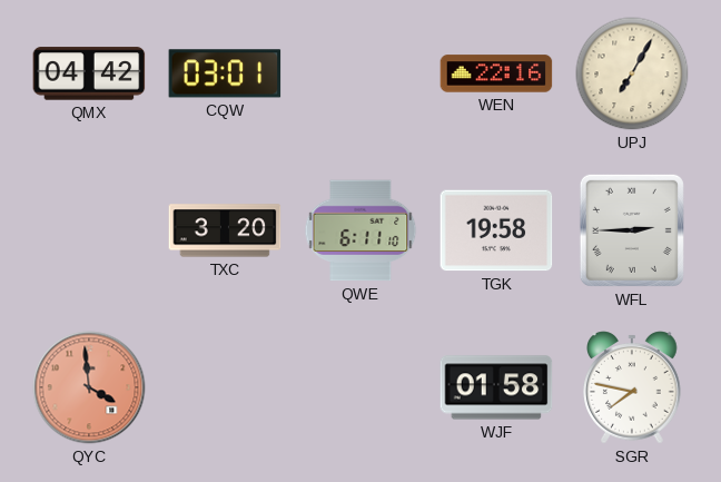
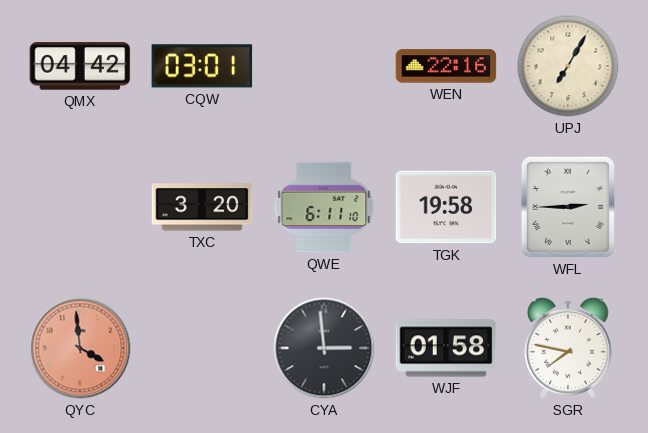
CYA: none -> 2:59
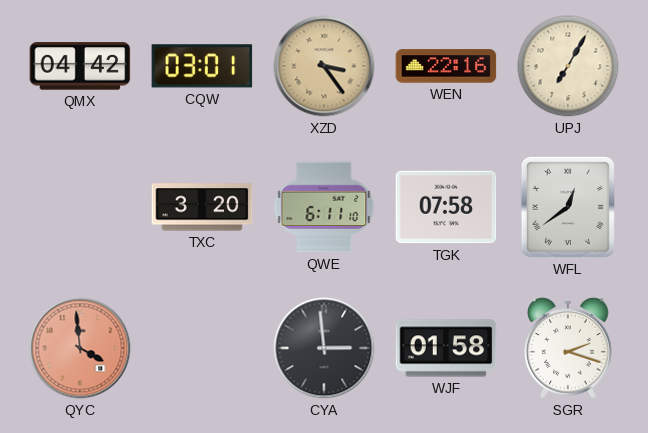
XZD: none -> 3:24
TGK: 19:58 -> 07:58
WFL: 2:45 -> 12:39
SGR: 7:47 -> 2:18
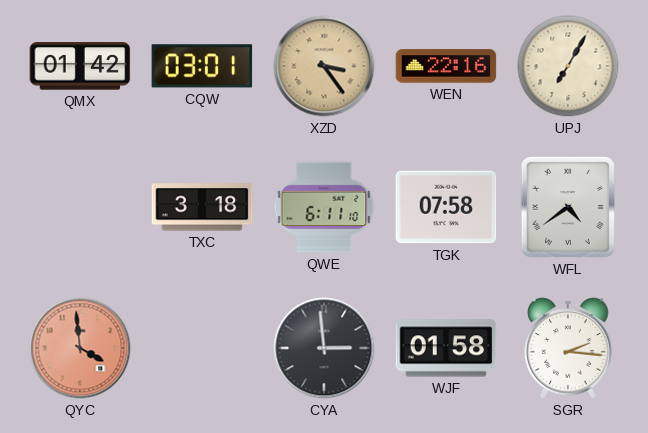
QMX: 04:42 -> 01:42
TXC: 3:20 -> 3:18
WFL: 12:39 -> 4:39
SGR: 2:18 -> 2:16
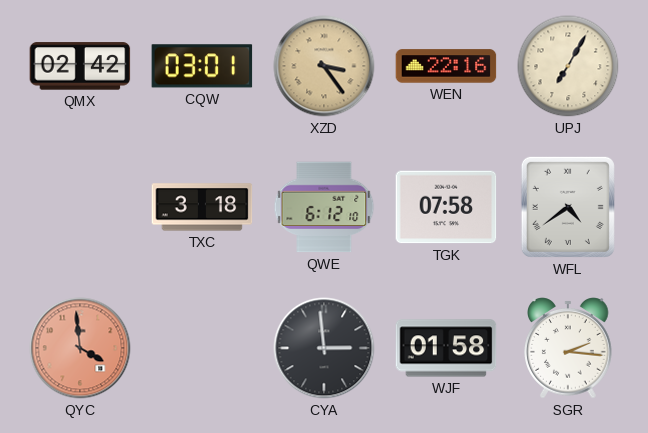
QMX: 01:42 -> 02:42
QWE: 6:11 -> 6:12
